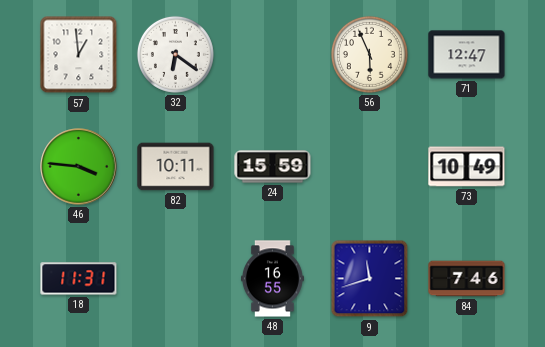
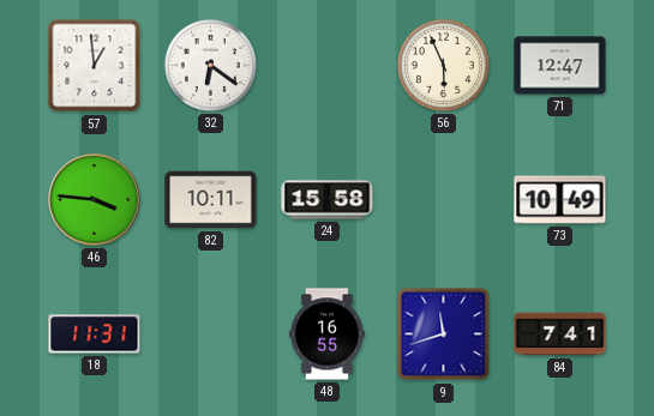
24: 15:59 -> 15:58
84: 7:46 -> 7:41
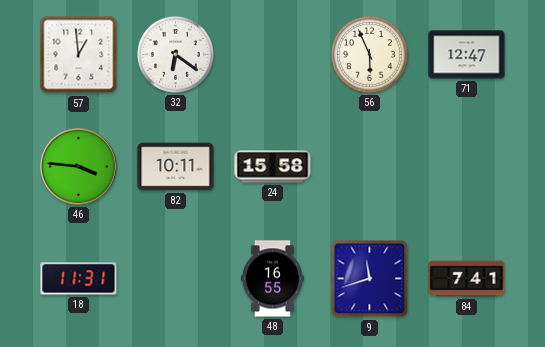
73: 10:49 -> none
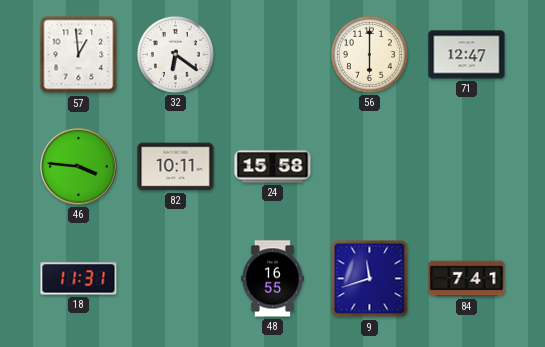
56: 5:56 -> 6:00
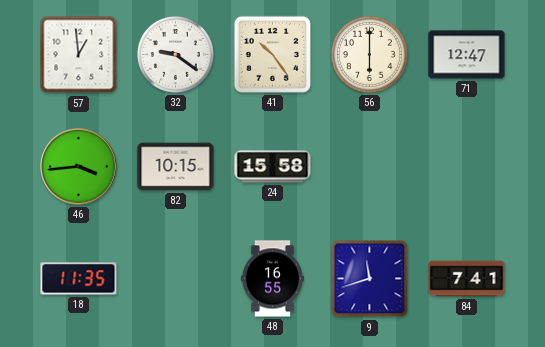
32: 6:21 -> 9:21
41: none -> 10:24
46: 3:46 -> 3:44
82: 10:11 -> 10:15
18: 11:31 -> 11:35
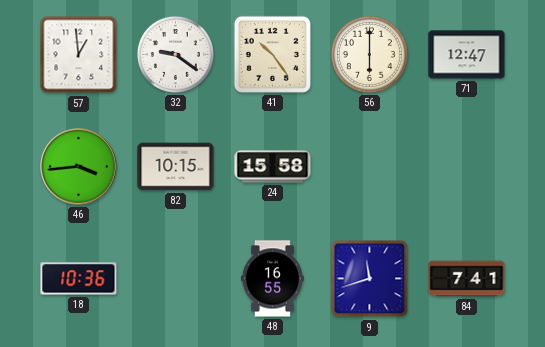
18: 11:35 -> 10:36
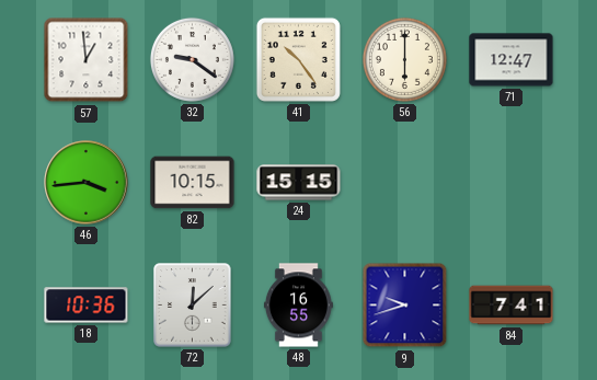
24: 15:58 -> 15:15
72: none -> 12:08
9: 11:42 -> 9:42
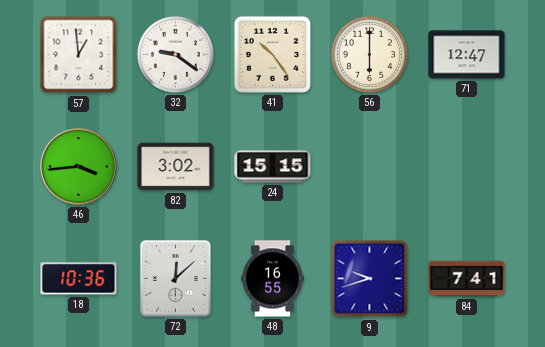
82: 10:15 -> 3:02
